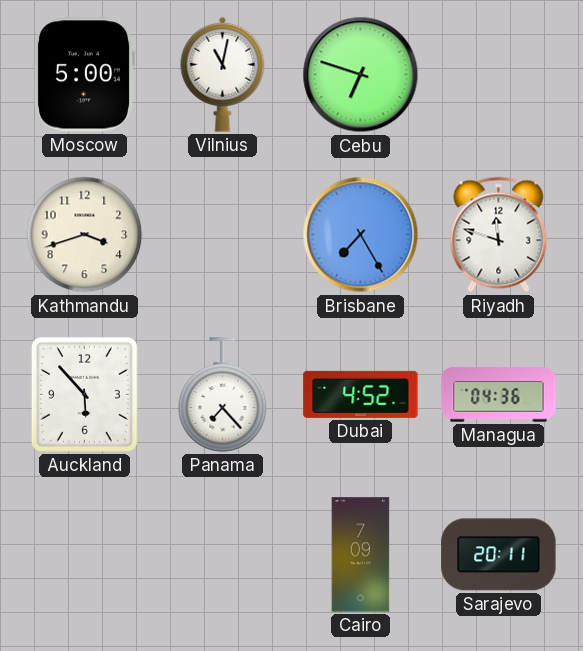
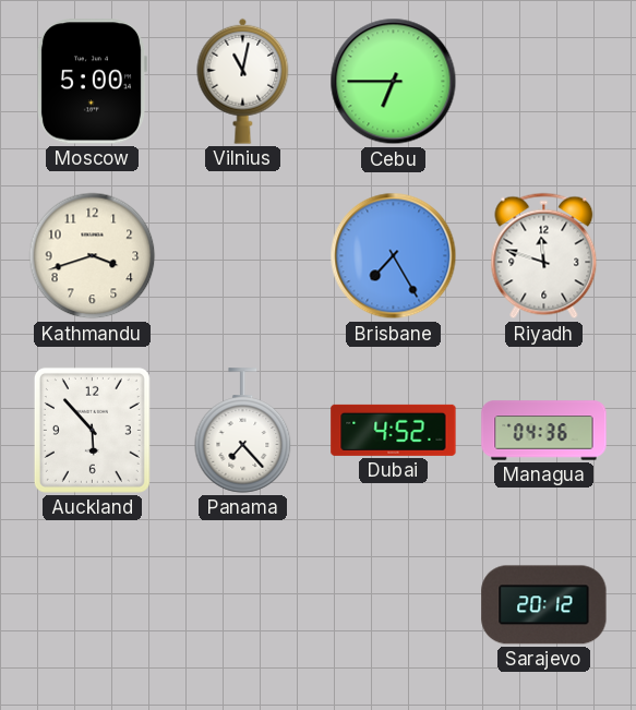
Cebu: 6:48 -> 6:45
Cairo: 7:09 -> none
Sarajevo: 20:11 -> 20:12
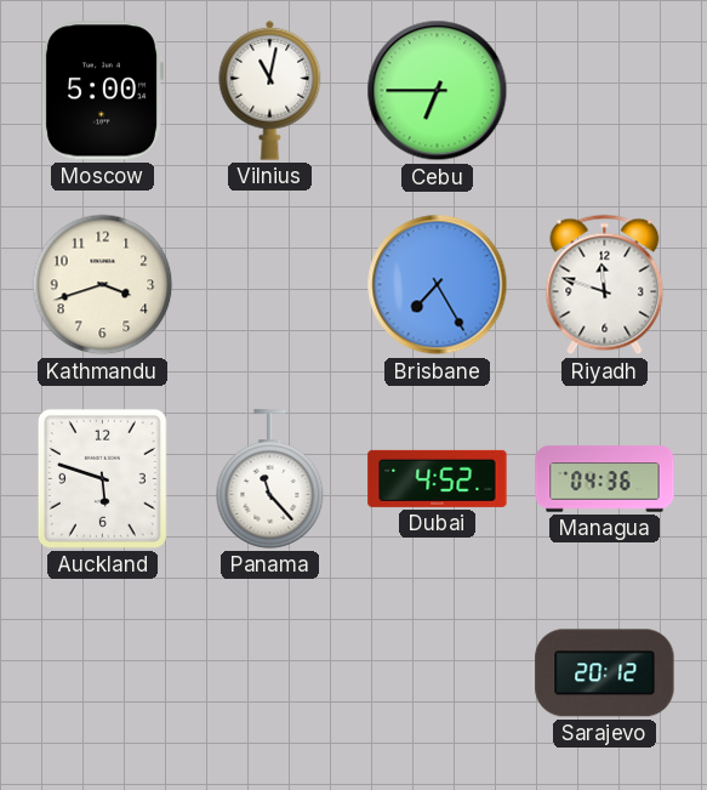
Auckland: 5:53 -> 5:48
Panama: 7:23 -> 11:23
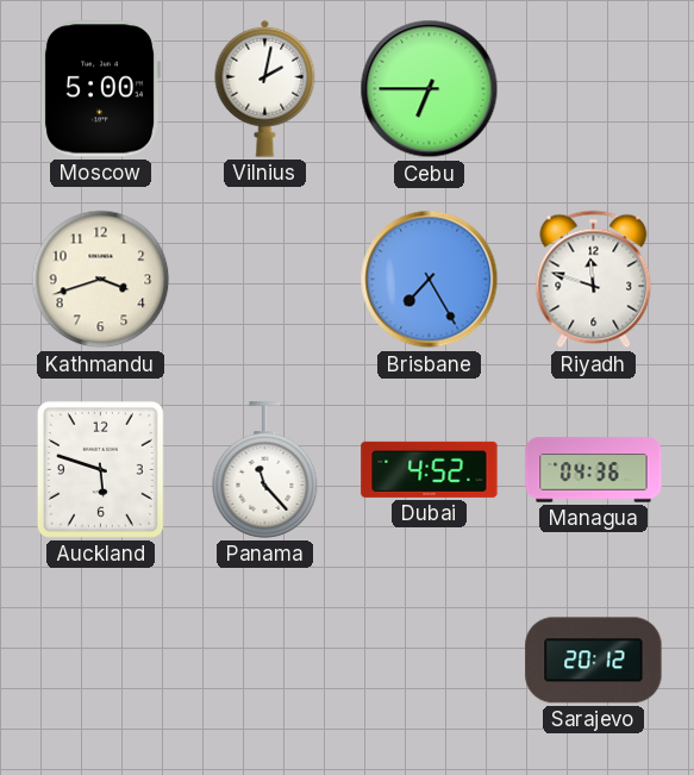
Vilnius: 11:02 -> 2:02
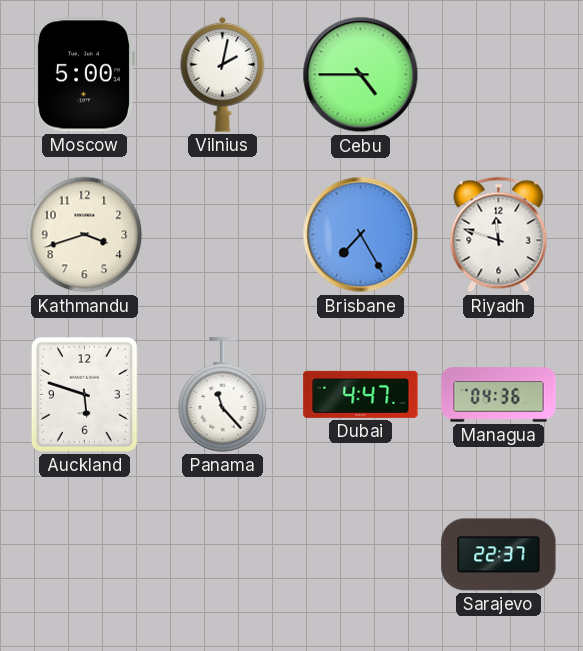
Cebu: 6:45 -> 4:45
Dubai: 4:52 -> 4:47
Sarajevo: 20:12 -> 22:37
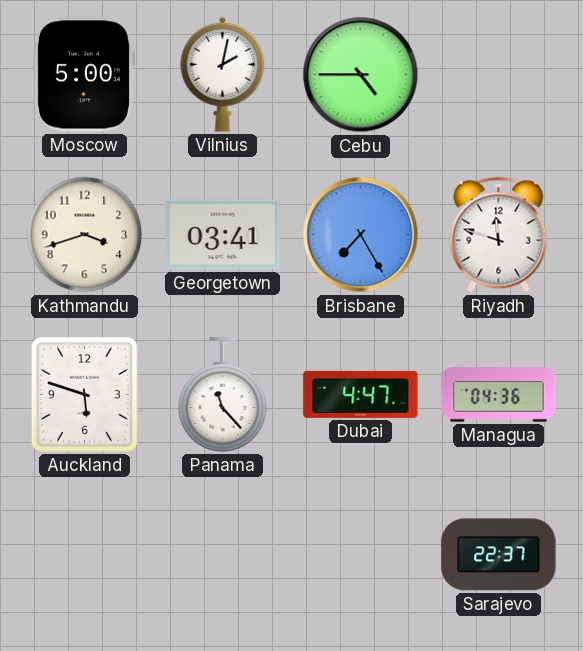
Georgetown: none -> 03:41
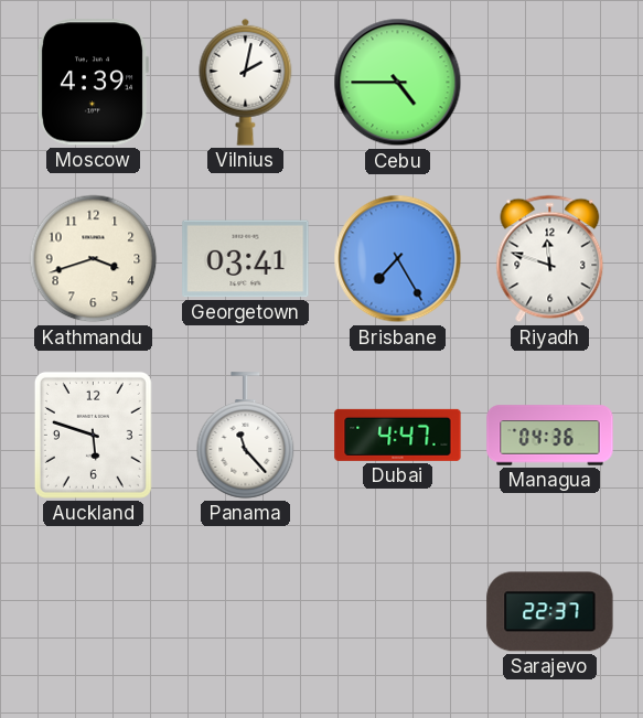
Moscow: 5:00 -> 4:39
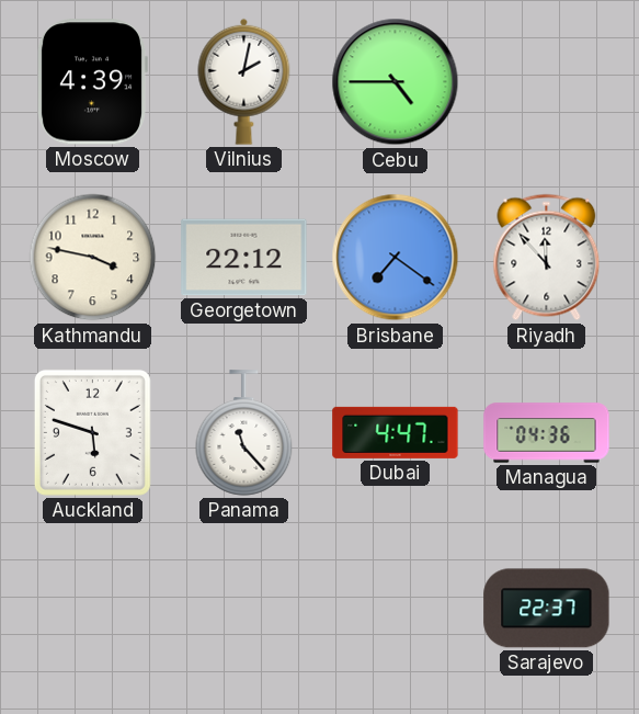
Kathmandu: 3:42 -> 3:47
Georgetown: 03:41 -> 22:12
Brisbane: 7:25 -> 7:21
Riyadh: 11:48 -> 11:53
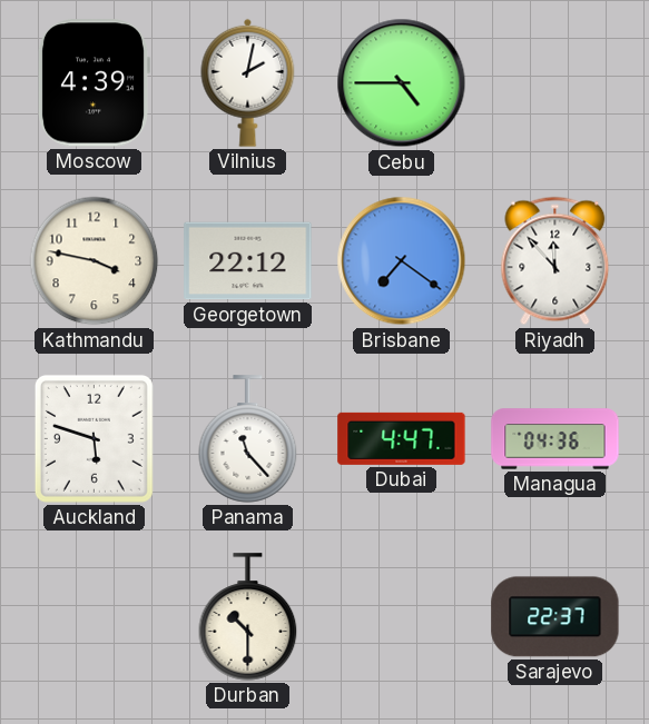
Durban: none -> 10:30
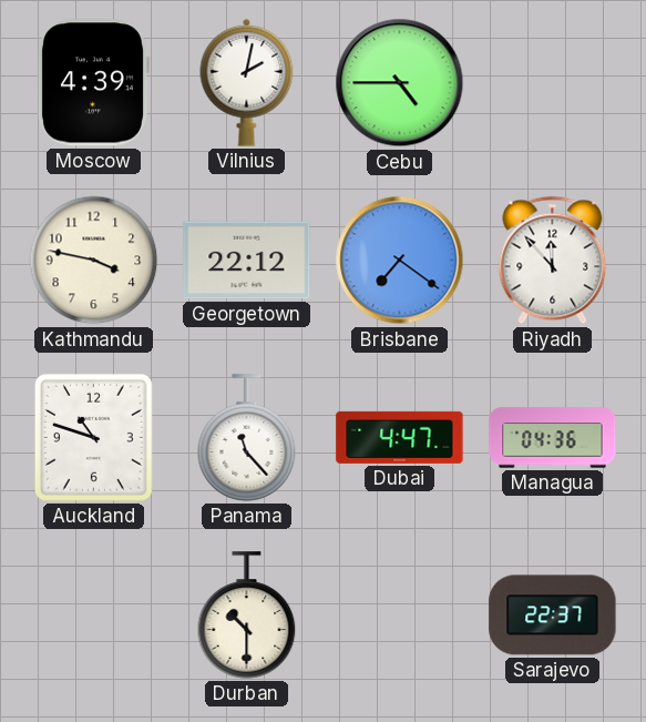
Auckland: 5:48 -> 10:48
